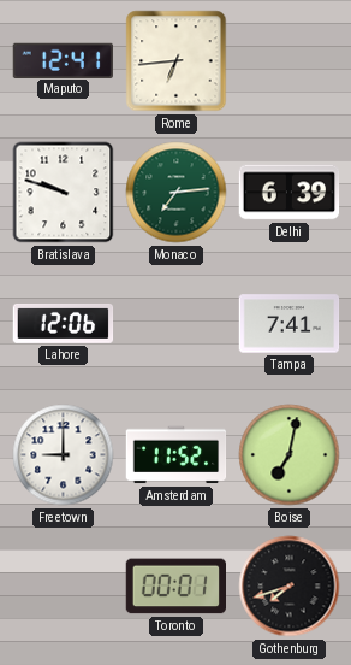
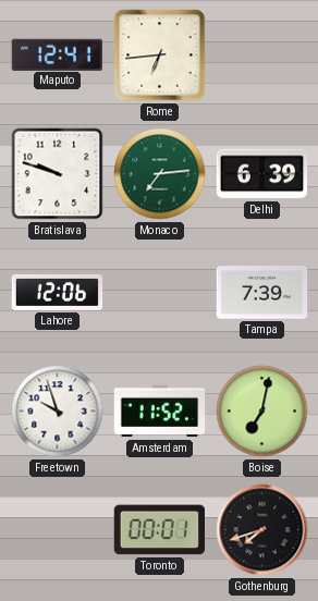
Tampa: 7:41 -> 7:39
Freetown: 9:00 -> 9:57
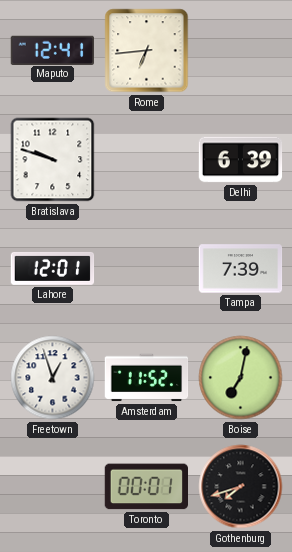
Monaco: 7:14 -> none
Lahore: 12:06 -> 12:01
Freetown: 9:57 -> 12:57
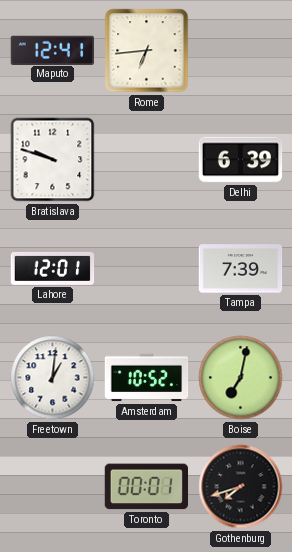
Freetown: 12:57 -> 1:01
Amsterdam: 11:52 -> 10:52
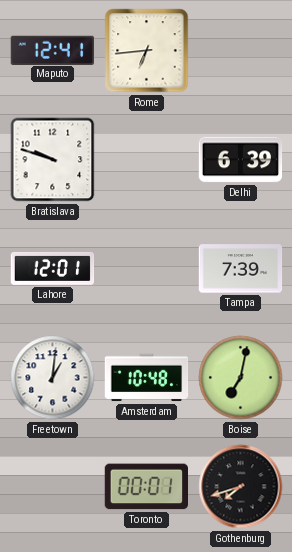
Amsterdam: 10:52 -> 10:48
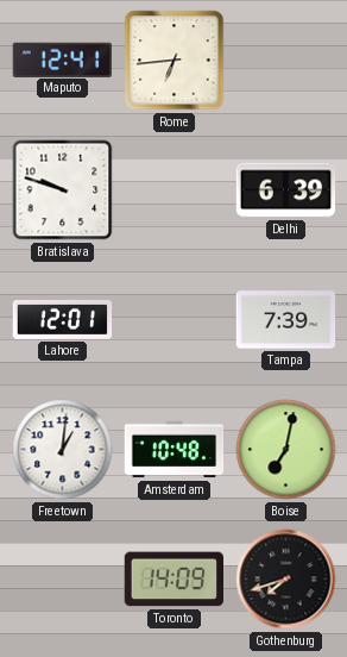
Toronto: 00:01 -> 14:09
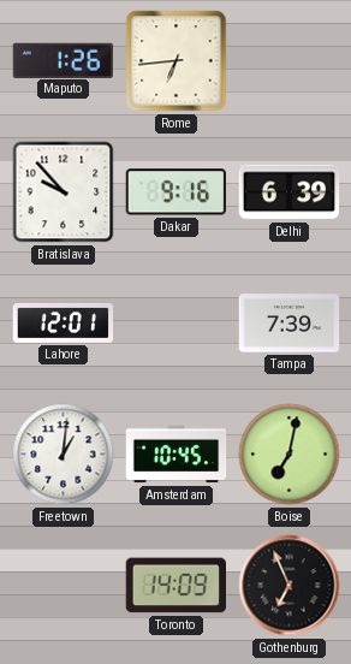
Maputo: 12:41 -> 1:26
Bratislava: 9:48 -> 9:53
Dakar: none -> 9:16
Amsterdam: 10:48 -> 10:45
Gothenburg: 7:42 -> 6:56
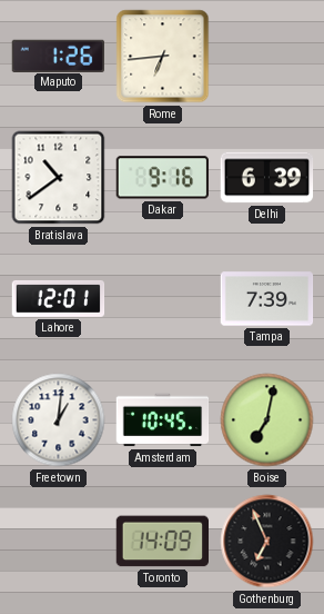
Bratislava: 9:53 -> 10:39
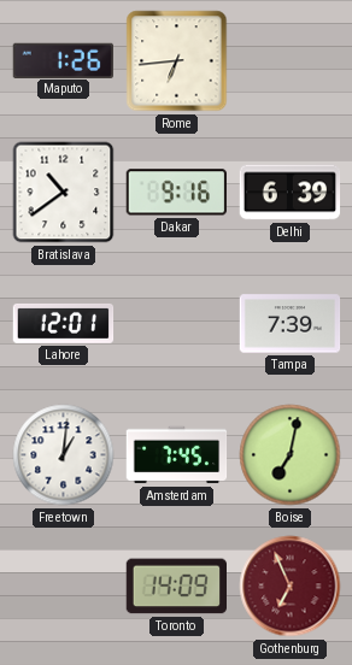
Amsterdam: 10:45 -> 7:45
Gothenburg dial: black -> burgundy
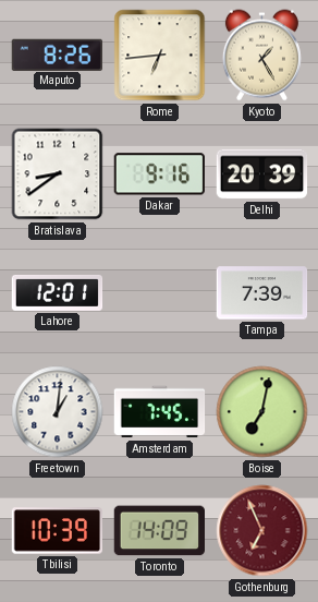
Maputo: 1:26 -> 8:26
Kyoto: none -> 1:25
Bratislava: 10:39 -> 8:39
Delhi: 6:39 -> 20:39
Tbilisi: none -> 10:39
